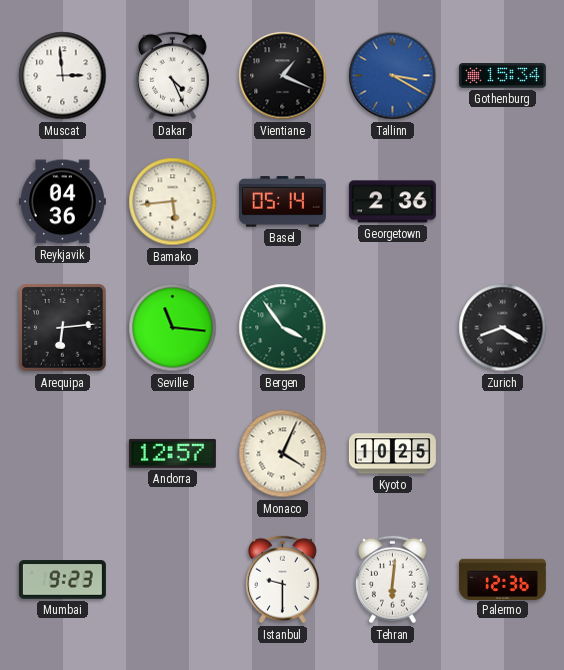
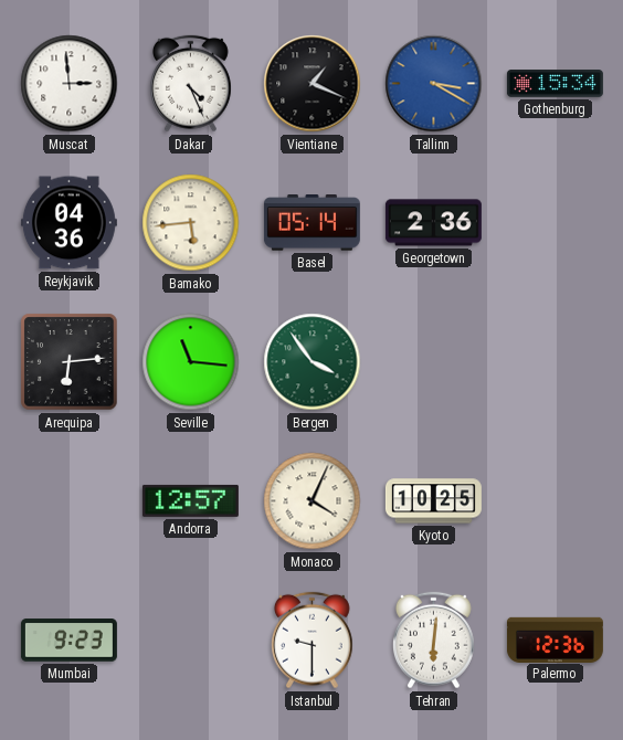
Zurich: 8:20 -> none
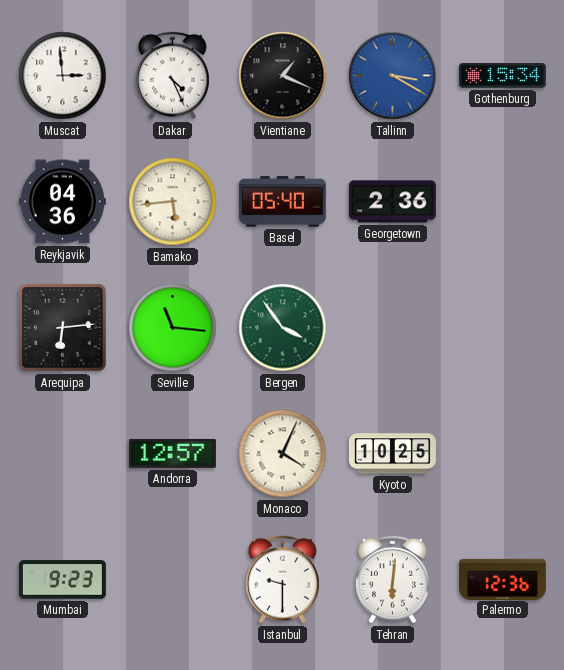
Basel: 05:14 -> 05:40
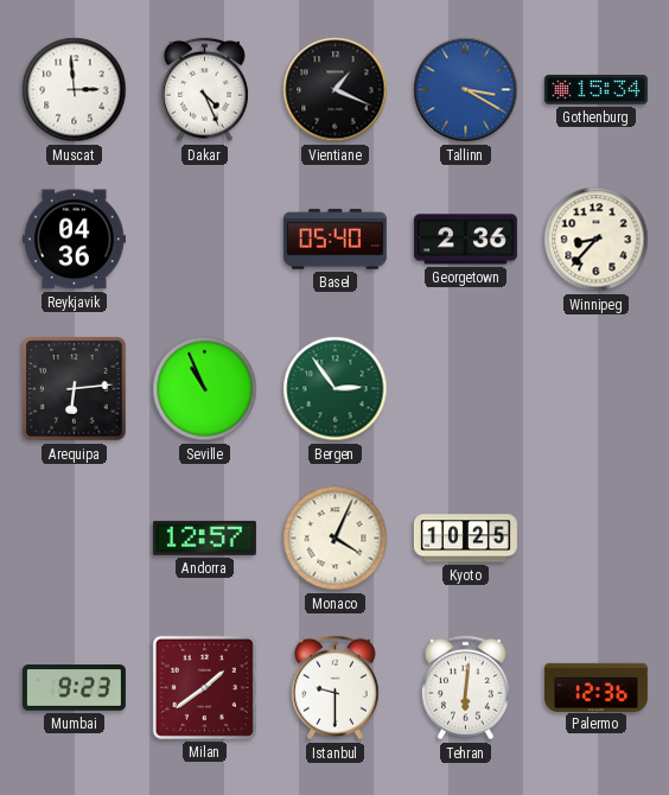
Bamako: 5:44 -> none
Winnipeg: none -> 8:37
Seville: 11:16 -> 10:56
Bergen: 3:54 -> 2:54
Milan: none -> 1:39
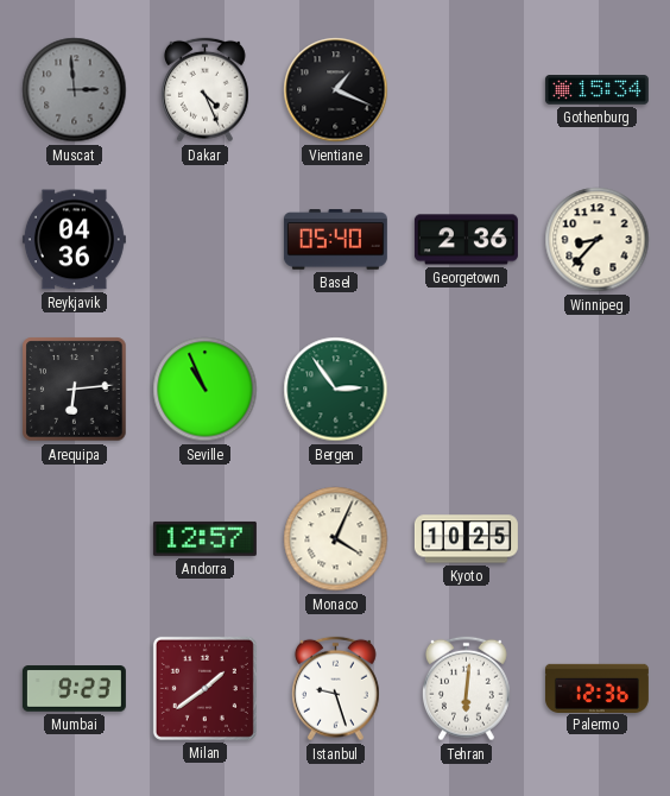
Muscat dial: white -> grey
Tallinn: 3:20 -> none
Istanbul: 9:30 -> 9:27
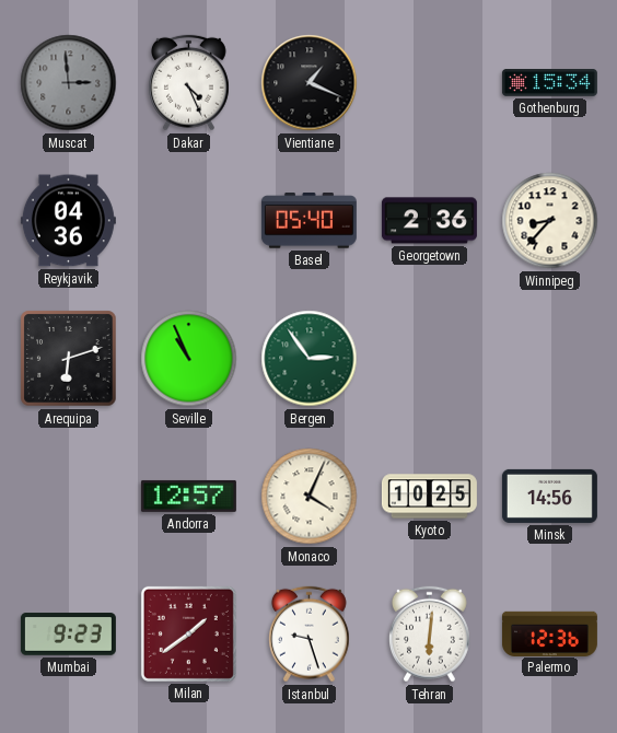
Arequipa: 6:14 -> 6:12
Minsk: none -> 14:56
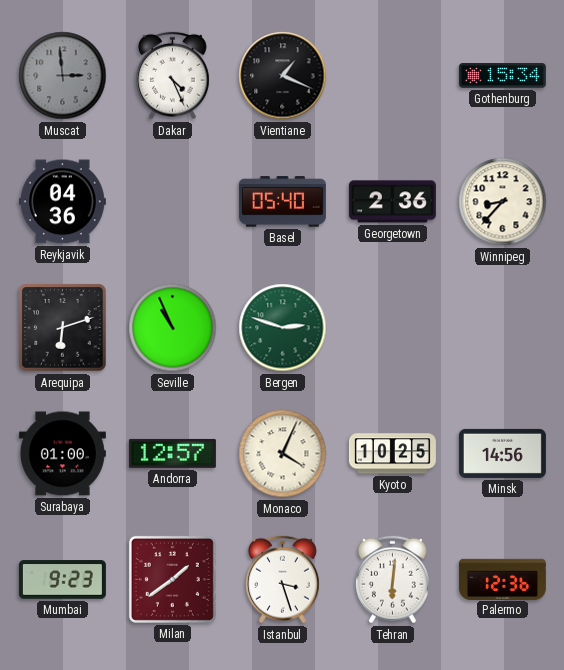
Bergen: 2:54 -> 2:48
Surabaya: none -> 01:00
Istanbul: 9:27 -> 3:27
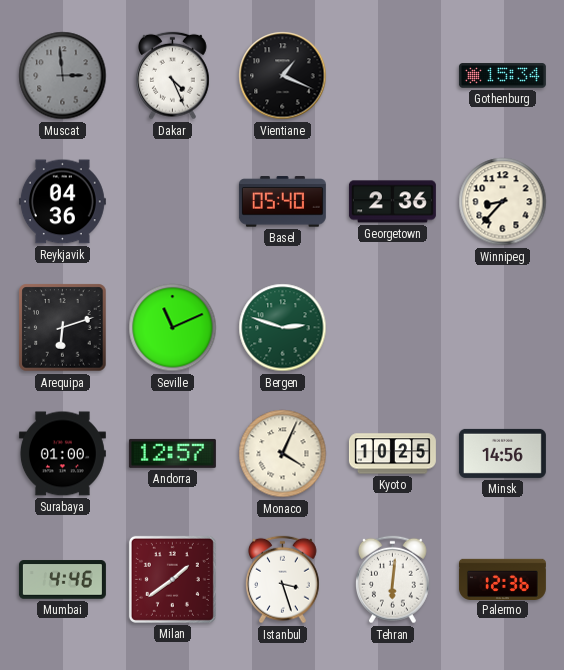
Seville: 10:56 -> 11:11
Mumbai: 9:23 -> 4:46
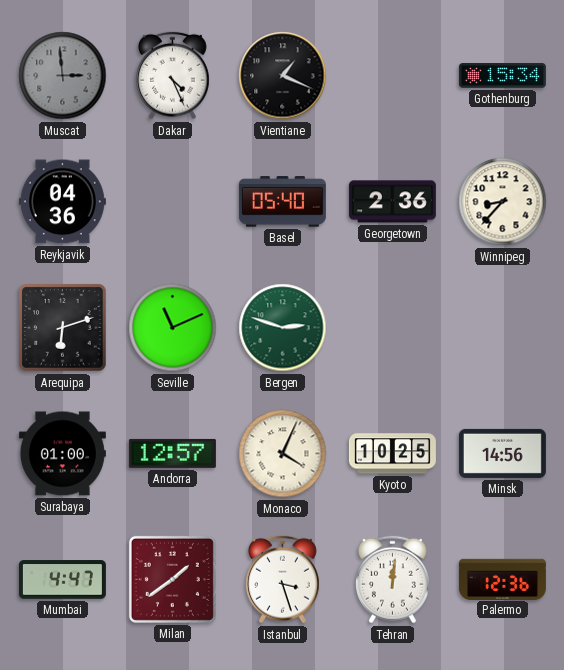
Mumbai: 4:46 -> 4:47
Tehran: 6:01 -> 12:01
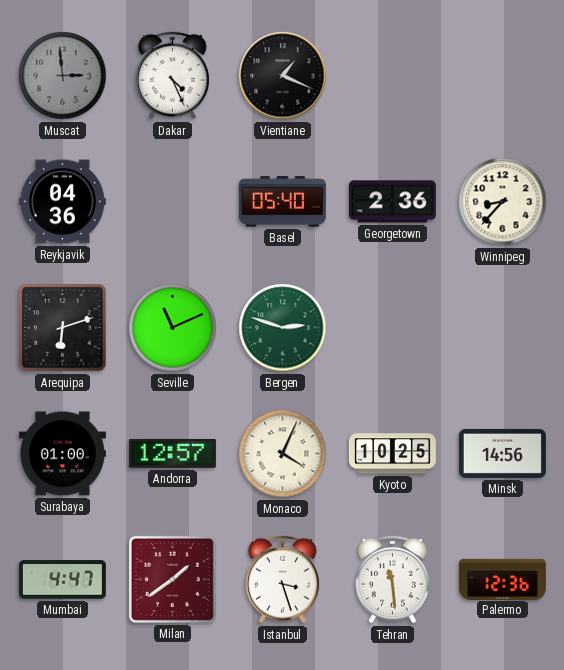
Gothenburg: 15:34 -> none
Tehran: 12:01 -> 11:29
